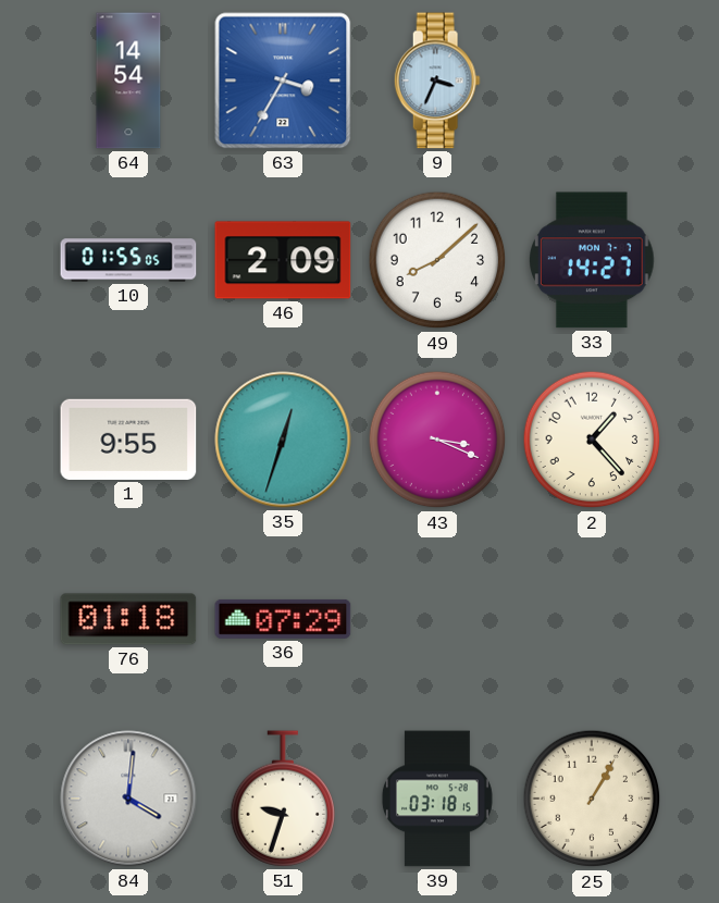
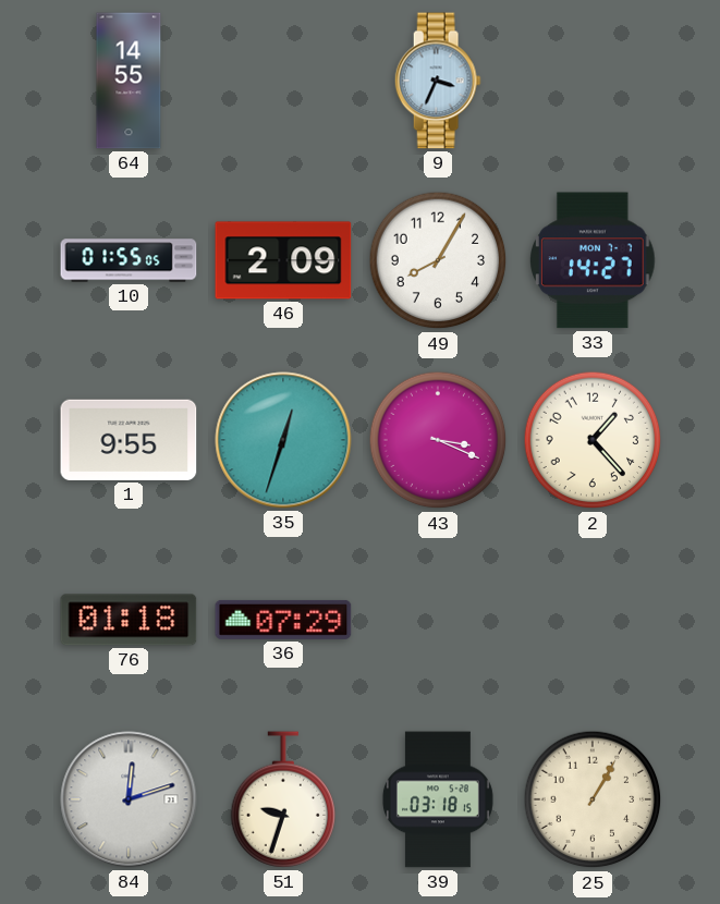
64: 14:54 -> 14:55
63: 3:35 -> none
49: 8:08 -> 8:05
84: 4:01 -> 12:12
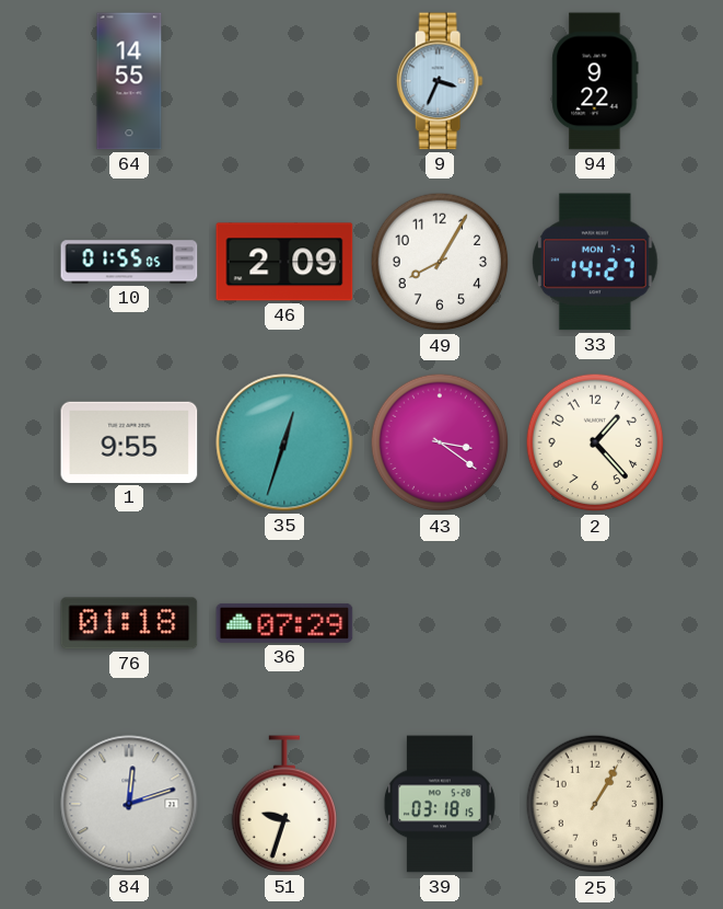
94: none -> 9:22
43: 3:19 -> 3:21
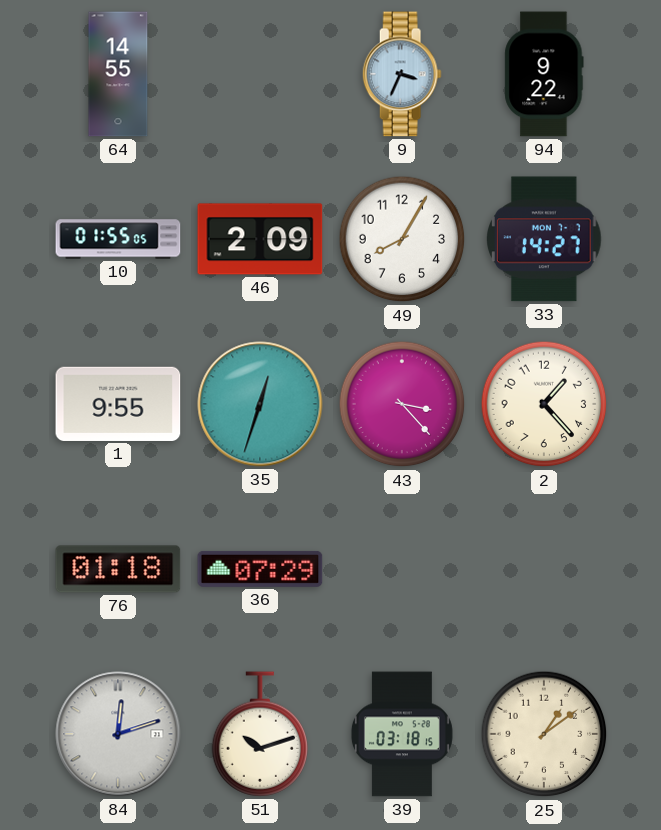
43: 3:21 -> 3:23
51: 9:33 -> 10:12
25: 1:05 -> 1:09
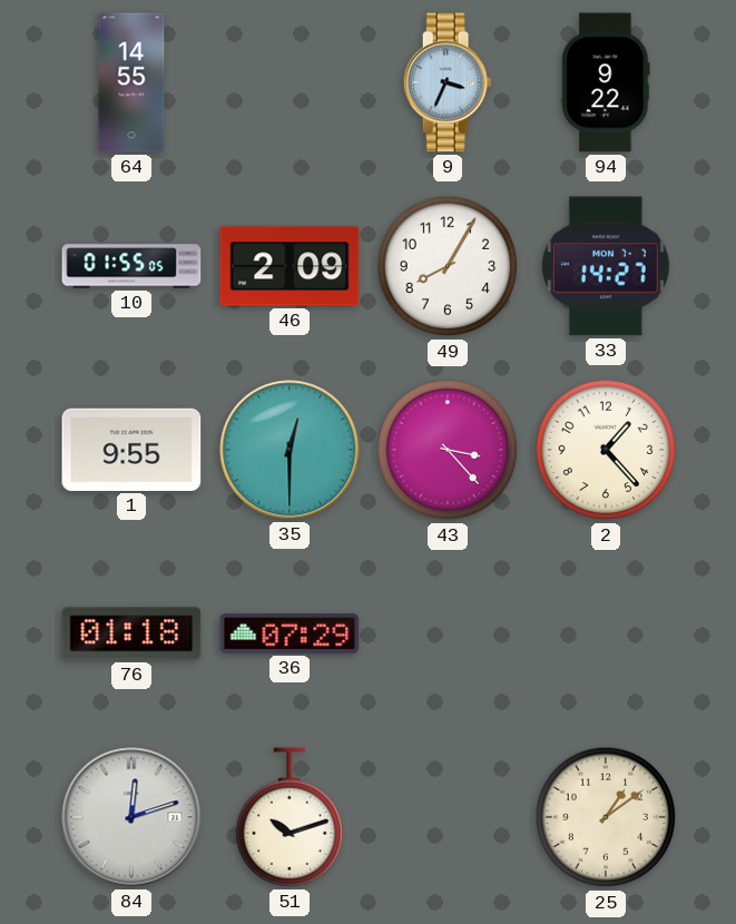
35: 12:33 -> 12:30
39: 03:18 -> none
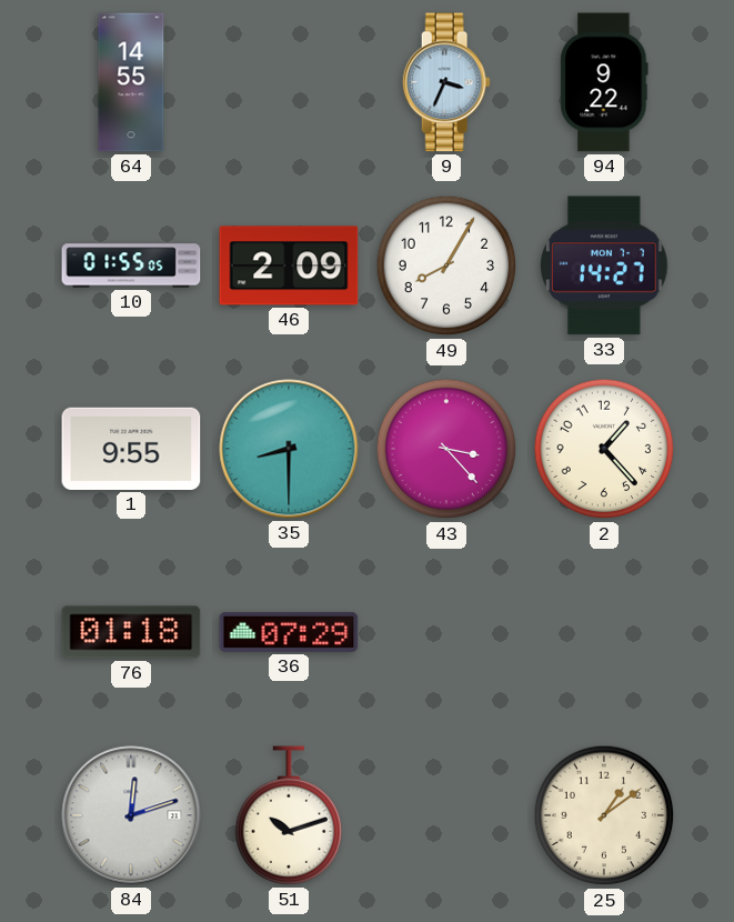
35: 12:30 -> 8:30
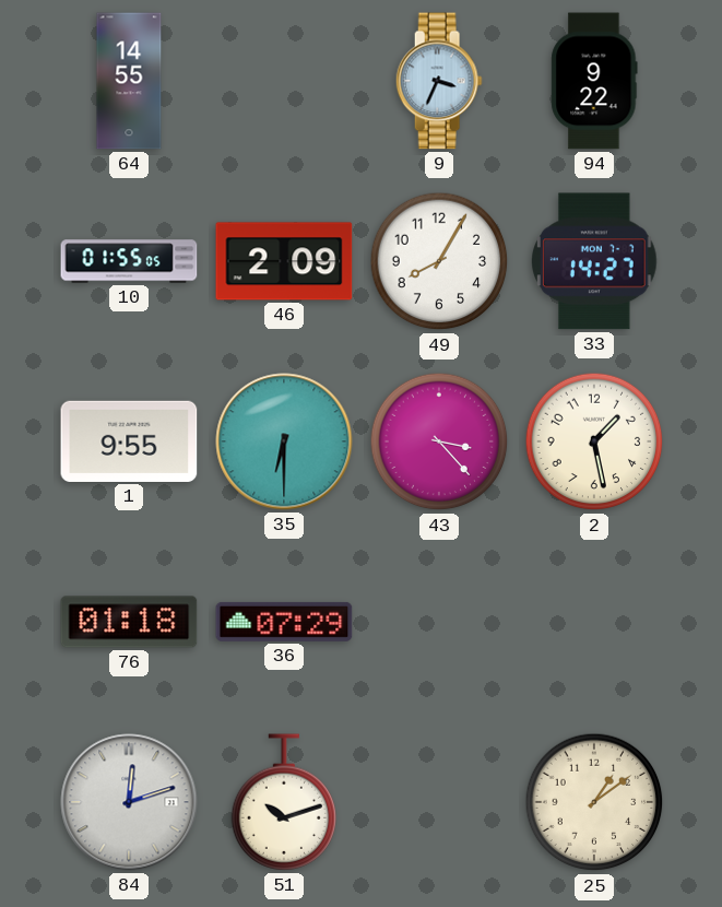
35: 8:30 -> 6:30
2: 1:23 -> 1:28
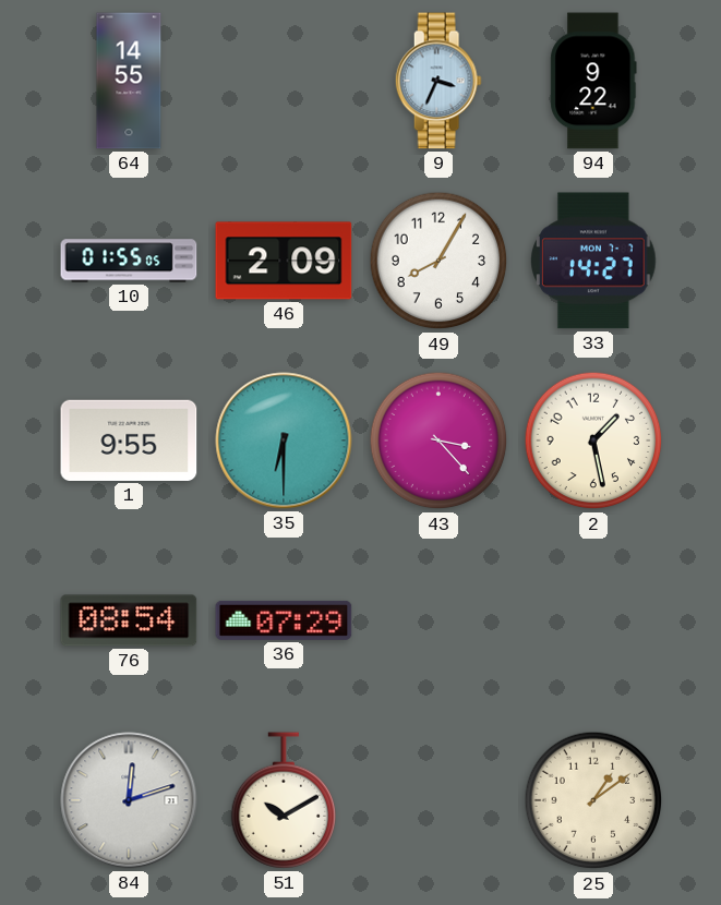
76: 01:18 -> 08:54
51: 10:12 -> 10:10
